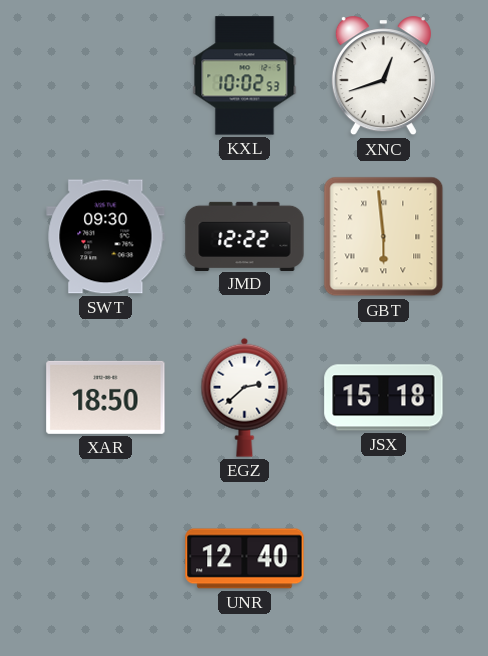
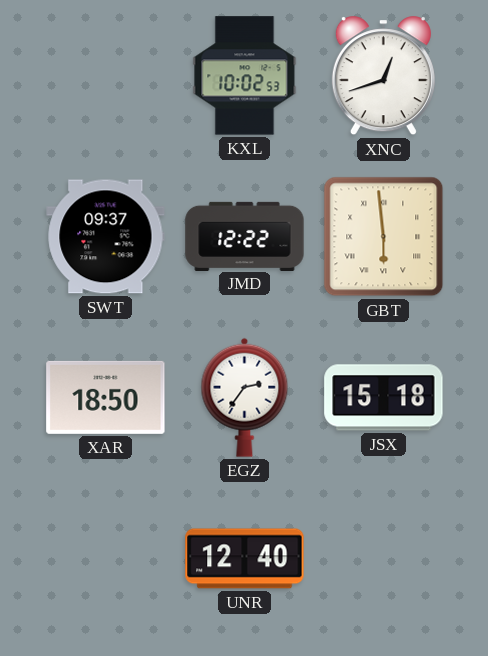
SWT: 09:30 -> 09:37
EGZ: 2:38 -> 2:36
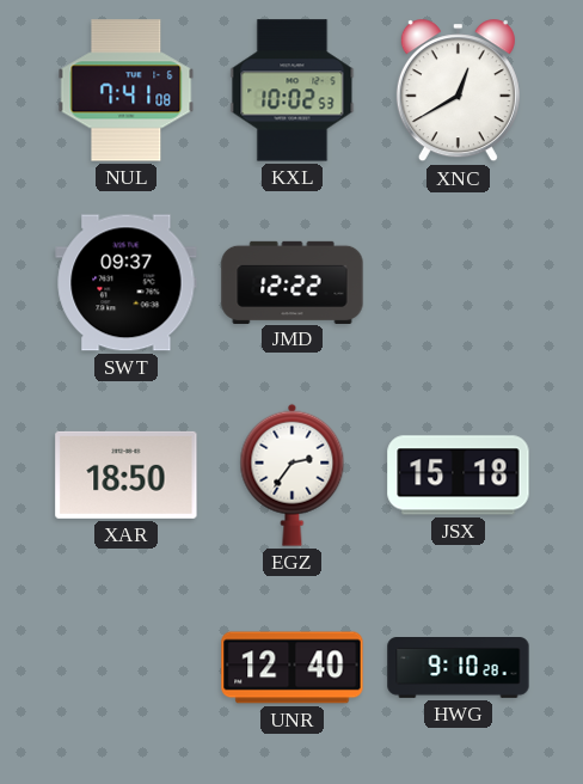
NUL: none -> 7:41
XNC: 12:42 -> 12:40
GBT: 5:59 -> none
HWG: none -> 9:10
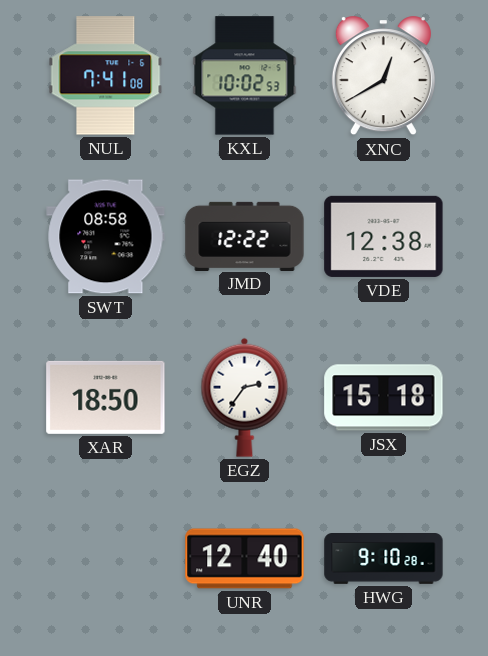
SWT: 09:37 -> 08:58
VDE: none -> 12:38
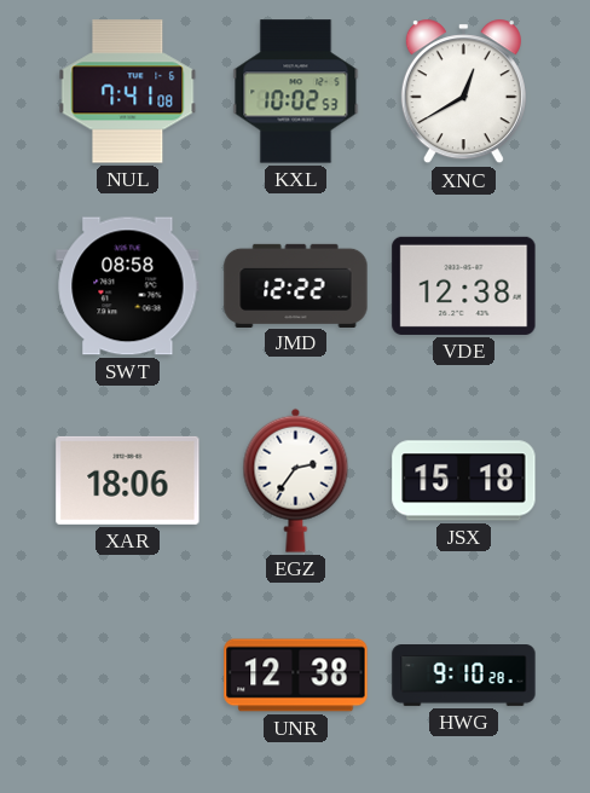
XAR: 18:50 -> 18:06
UNR: 12:40 -> 12:38
